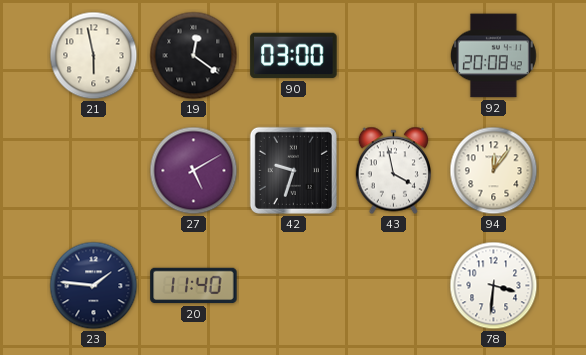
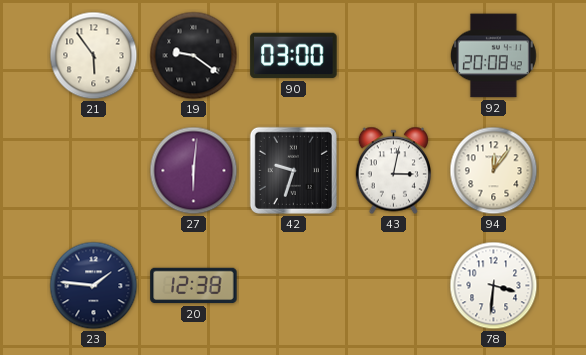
21: 5:58 -> 5:54
19: 12:21 -> 9:21
27: 5:10 -> 6:01
43: 3:58 -> 3:02
20: 11:40 -> 12:38
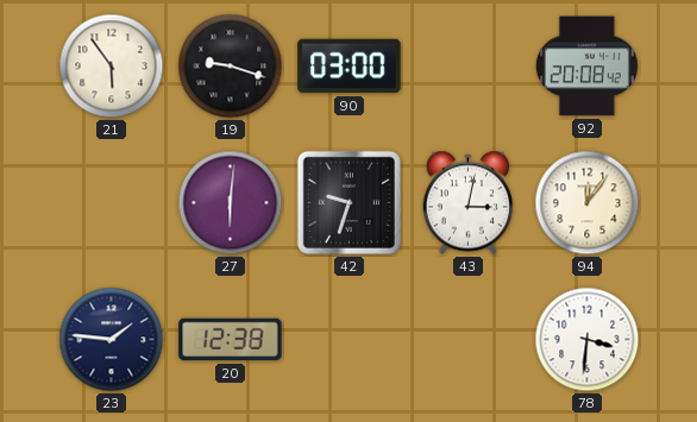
19: 9:21 -> 9:18
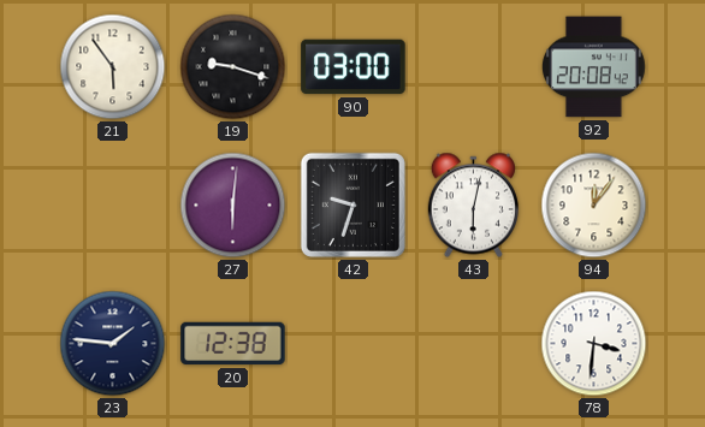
43: 3:02 -> 6:02
